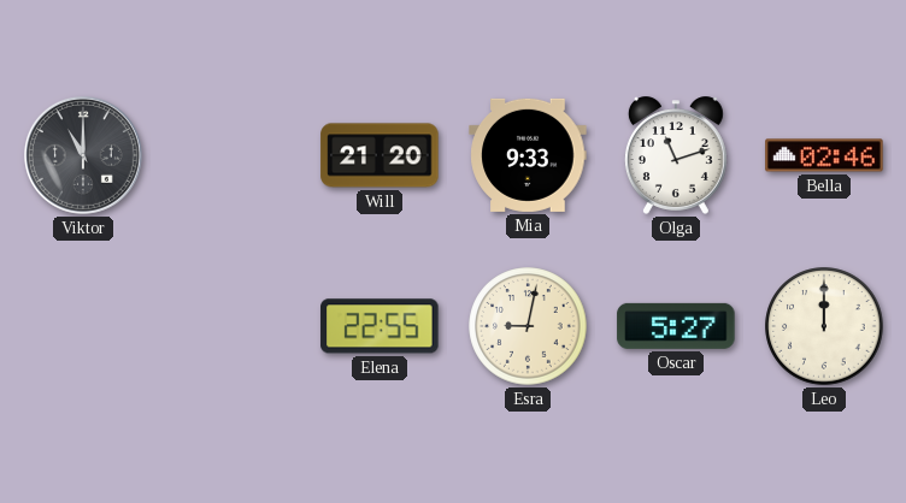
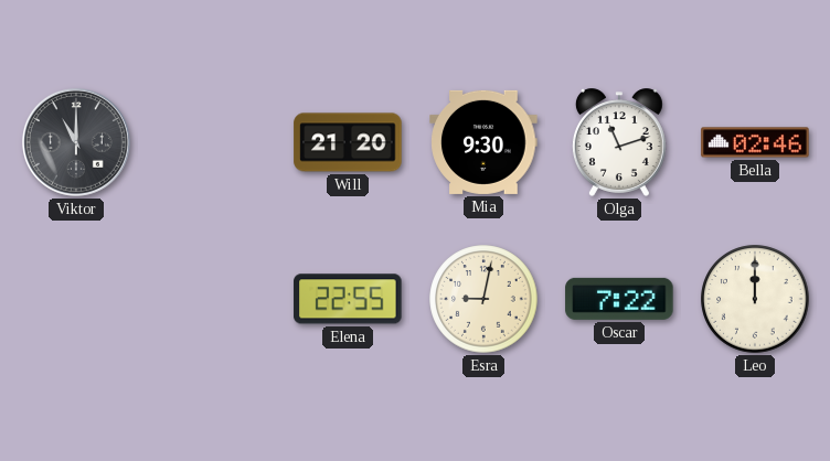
Mia: 9:33 -> 9:30
Oscar: 5:27 -> 7:22
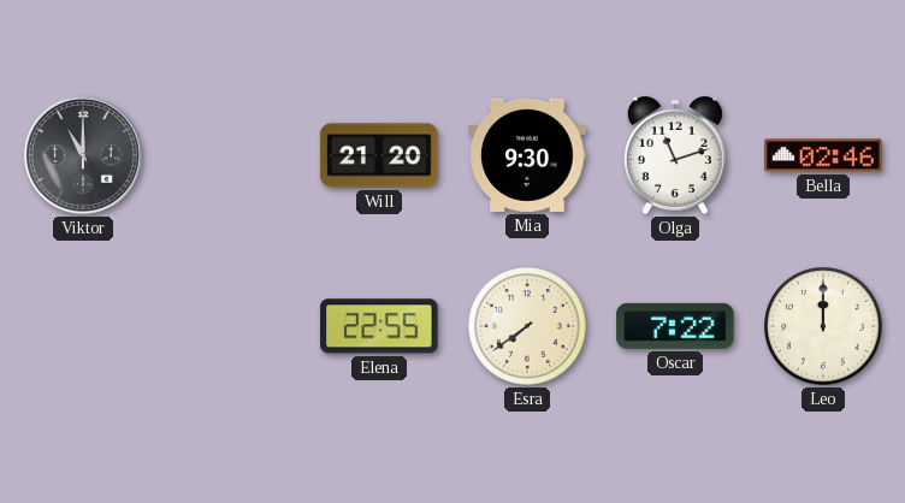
Esra: 9:02 -> 7:39
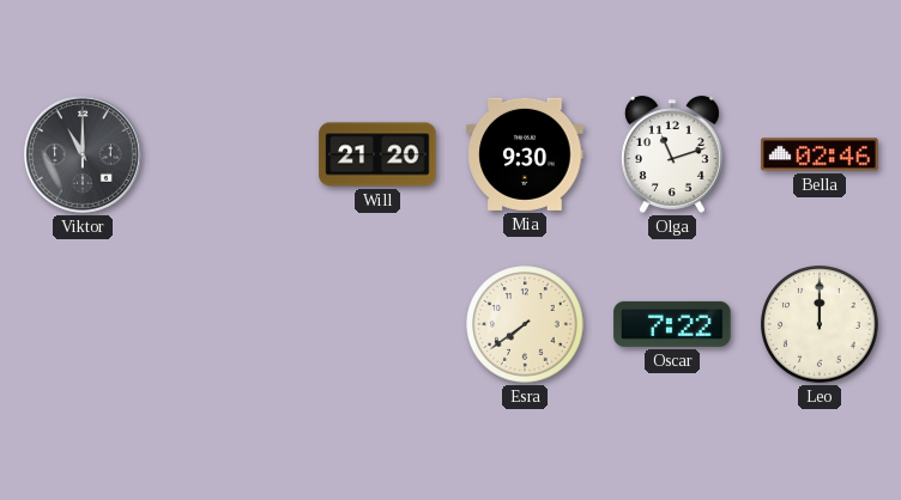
Elena: 22:55 -> none
